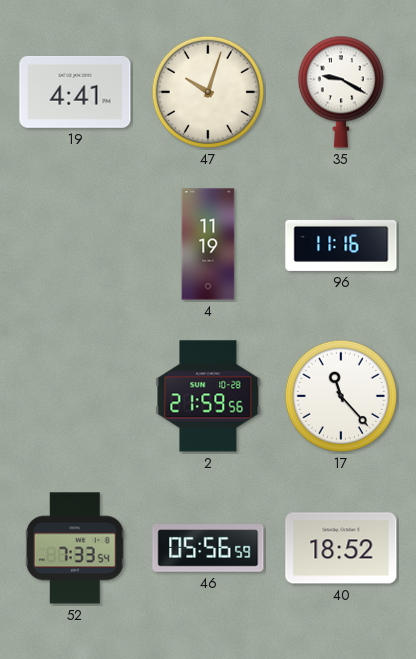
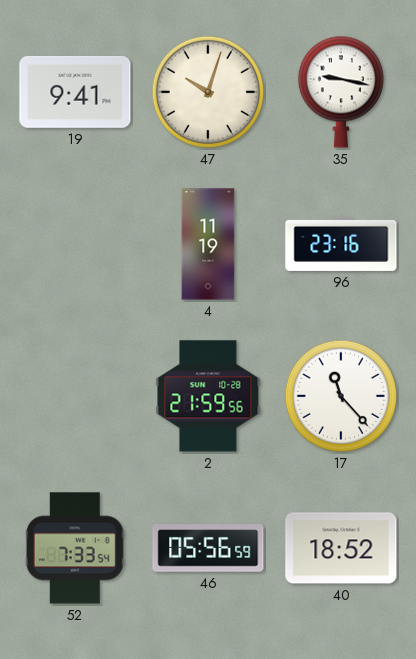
19: 4:41 -> 9:41
35: 9:20 -> 9:17
96: 11:16 -> 23:16
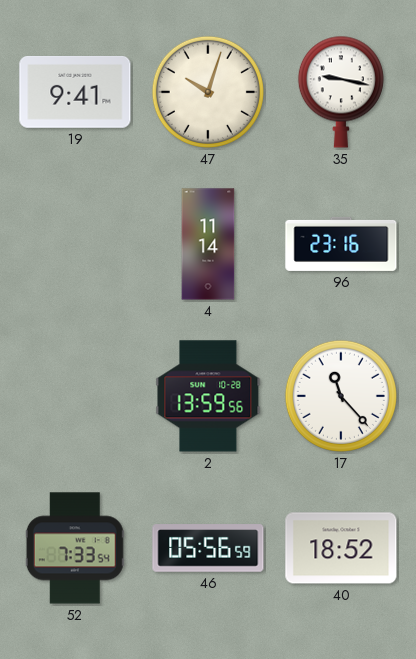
4: 11:19 -> 11:14
2: 21:59 -> 13:59
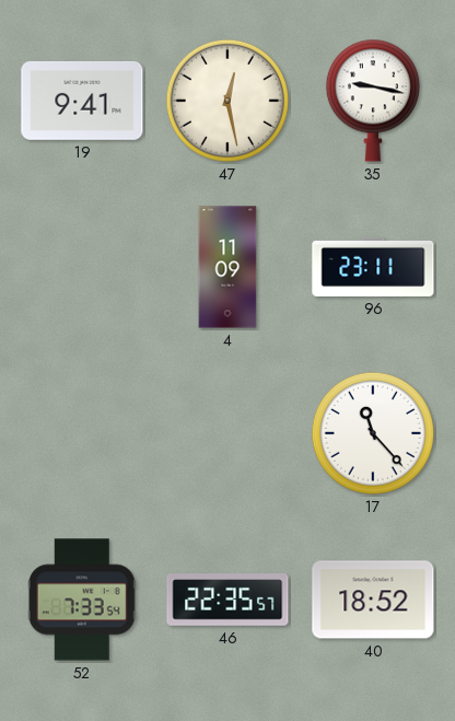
47: 10:03 -> 12:28
4: 11:14 -> 11:09
96: 23:16 -> 23:11
2: 13:59 -> none
46: 05:56 -> 22:35
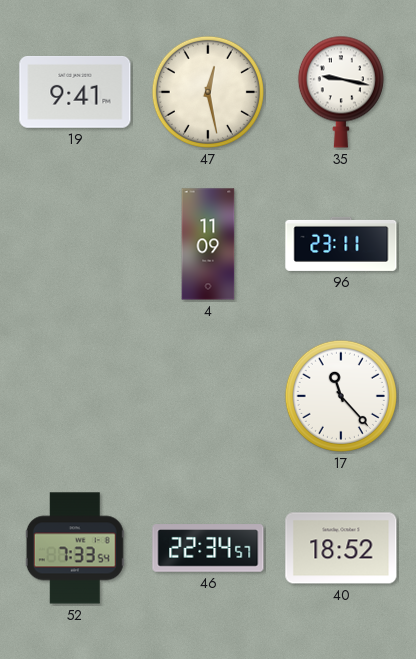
46: 22:35 -> 22:34
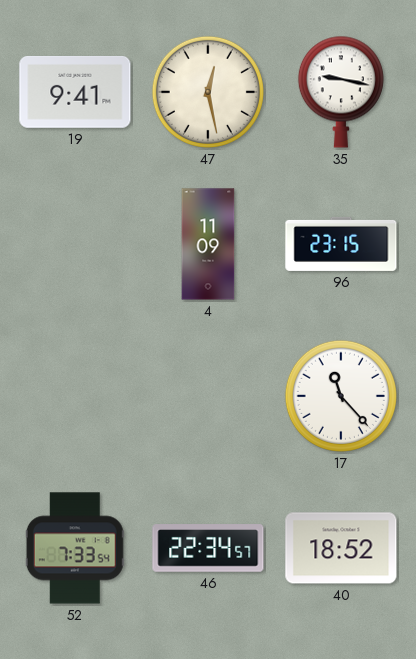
96: 23:11 -> 23:15
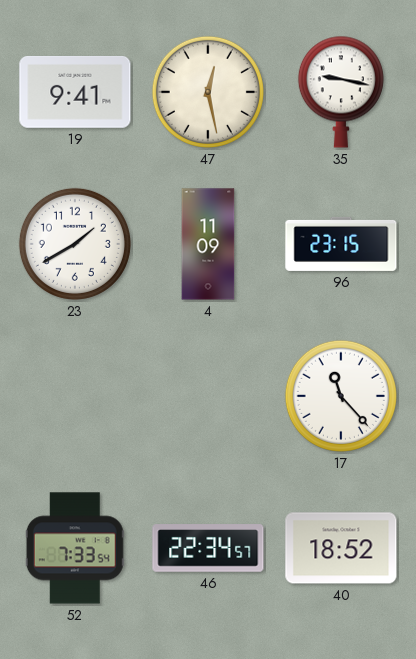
23: none -> 1:40
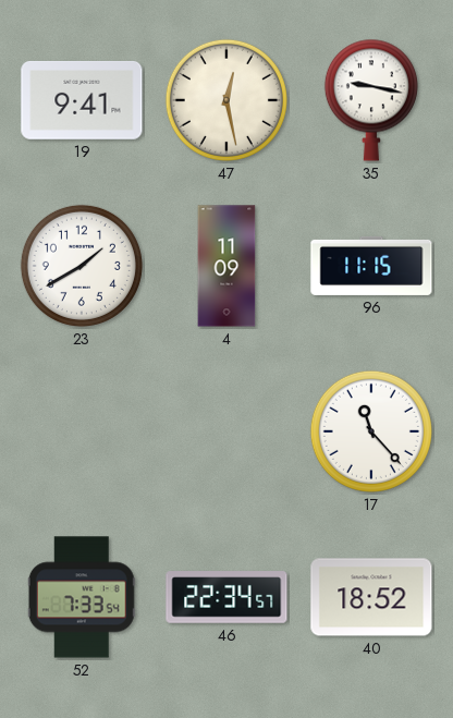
96: 23:15 -> 11:15
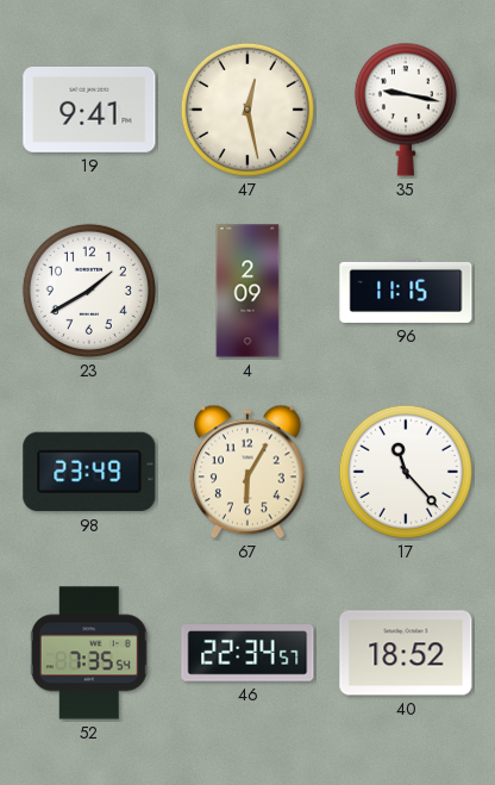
4: 11:09 -> 2:09
98: none -> 23:49
67: none -> 6:05
52: 7:33 -> 7:35
